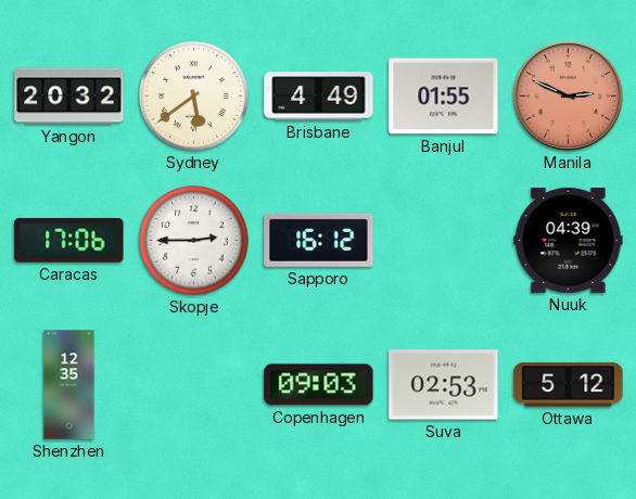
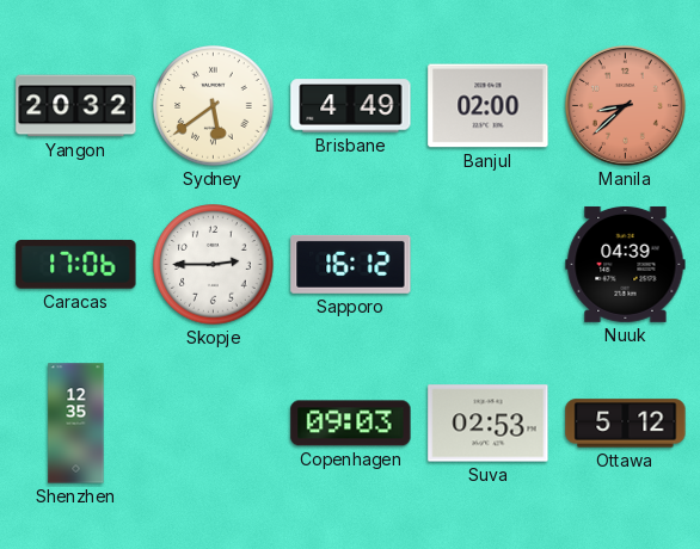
Banjul: 01:55 -> 02:00
Manila: 2:49 -> 8:38
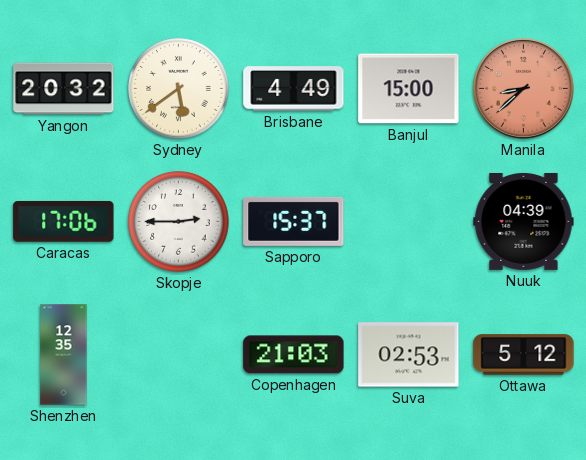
Banjul: 02:00 -> 15:00
Sapporo: 16:12 -> 15:37
Copenhagen: 09:03 -> 21:03
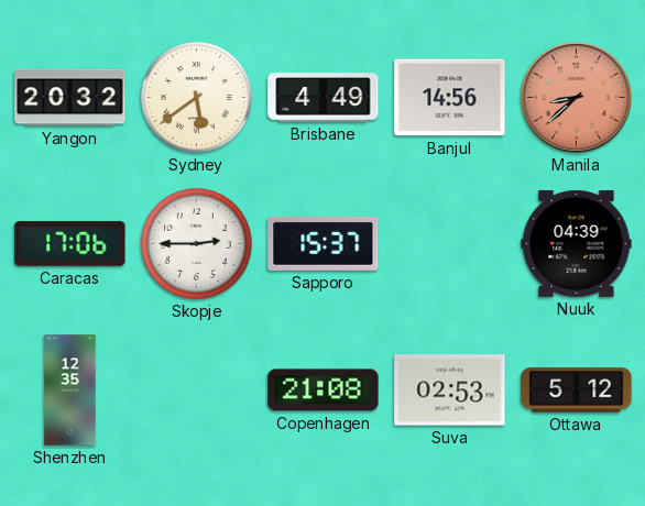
Banjul: 15:00 -> 14:56
Copenhagen: 21:03 -> 21:08
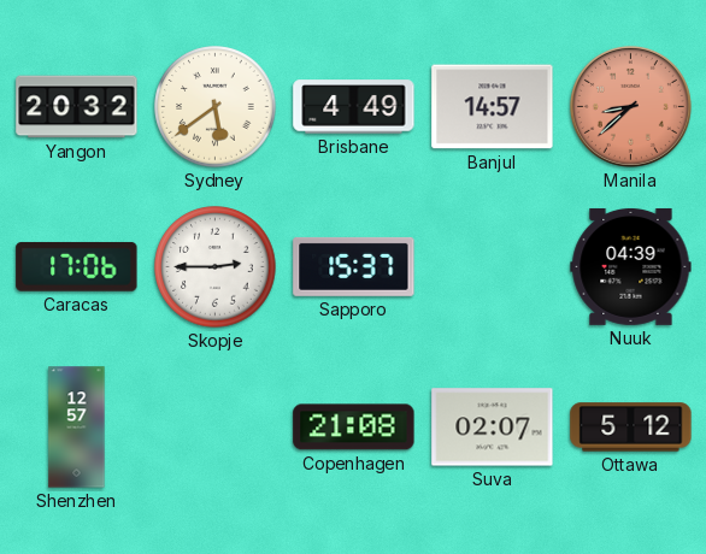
Banjul: 14:56 -> 14:57
Shenzhen: 12:35 -> 12:57
Suva: 02:53 -> 02:07
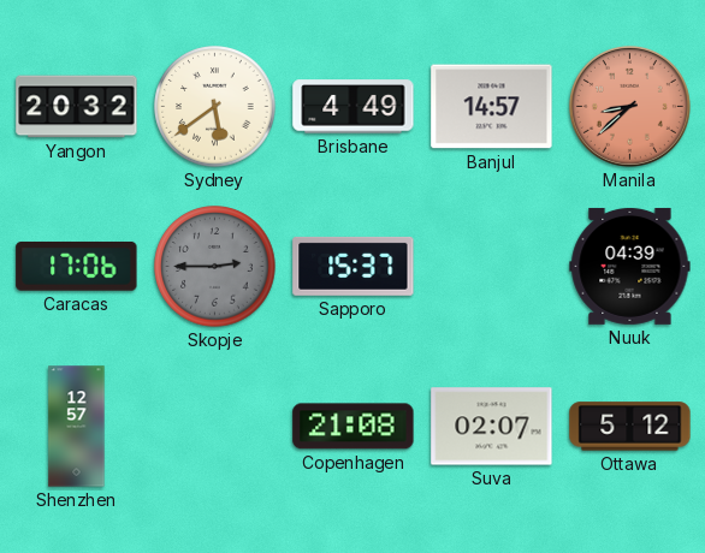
Skopje dial: white -> grey
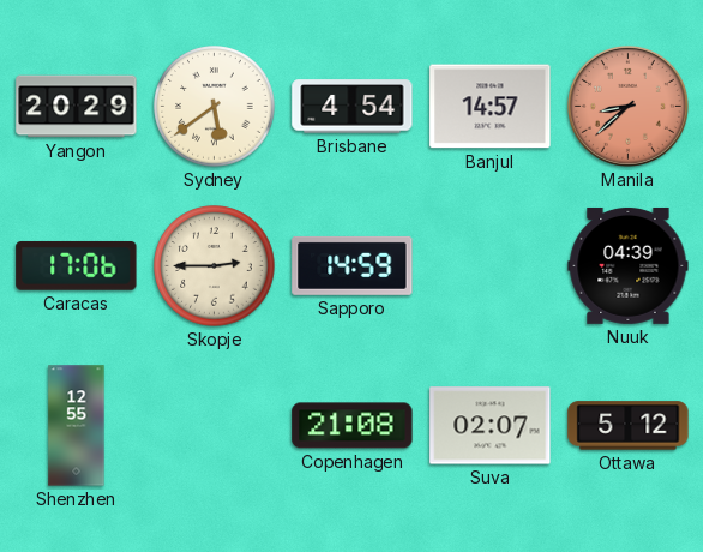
Yangon: 20:32 -> 20:29
Brisbane: 4:49 -> 4:54
Skopje dial: grey -> cream
Sapporo: 15:37 -> 14:59
Shenzhen: 12:57 -> 12:55
